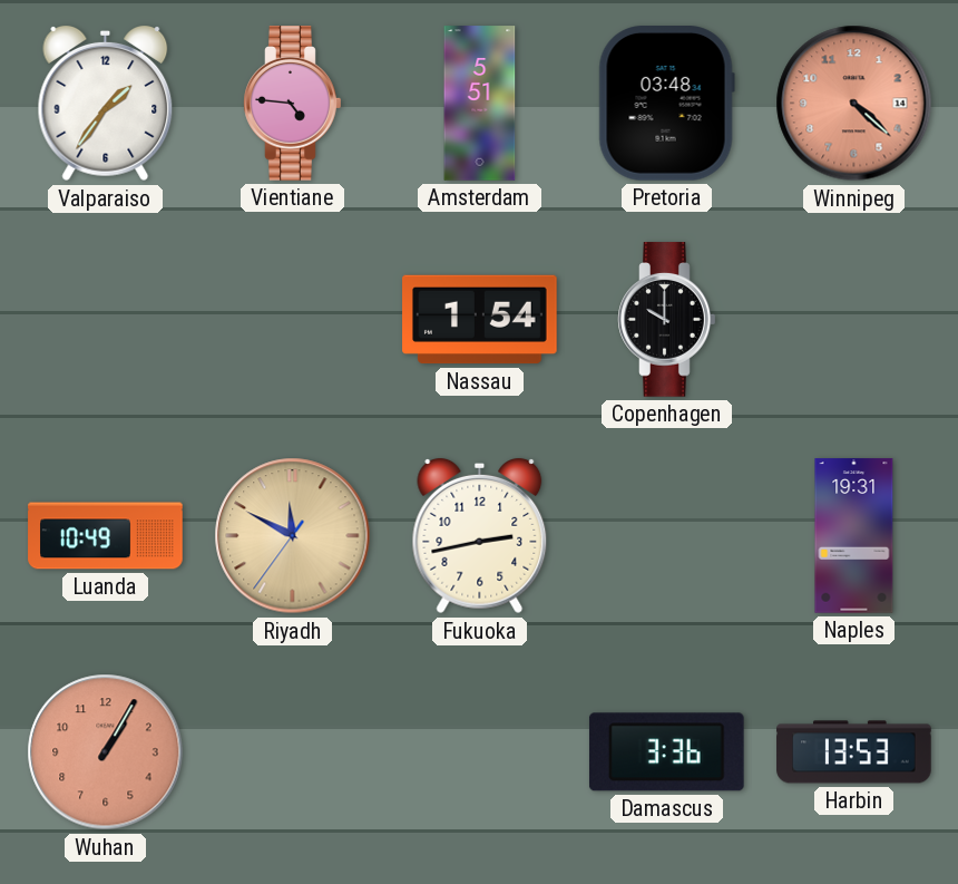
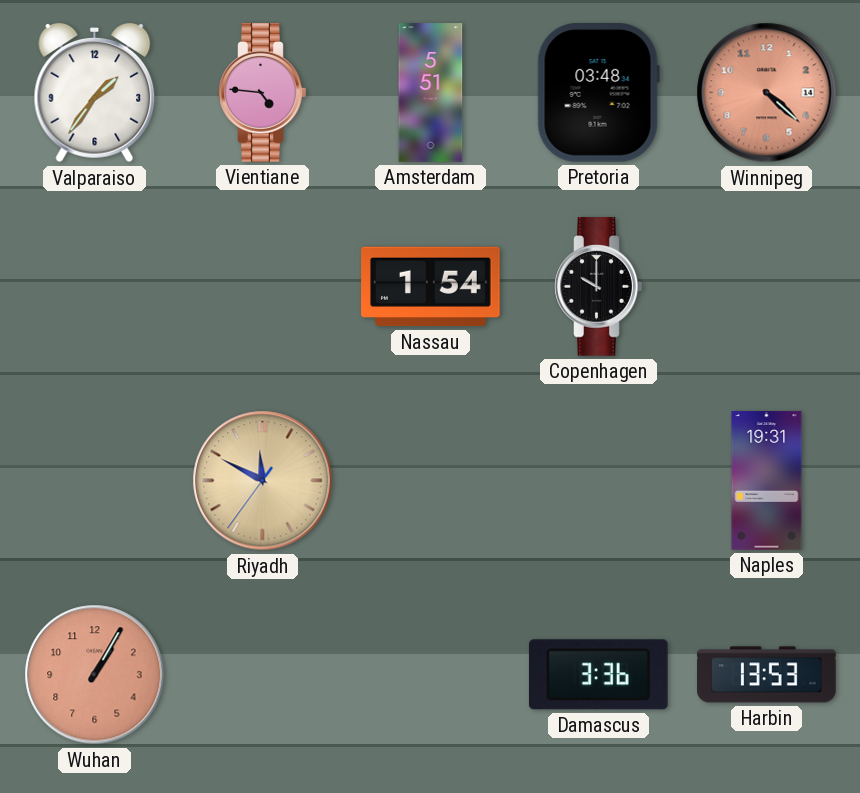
Luanda: 10:49 -> none
Fukuoka: 2:43 -> none
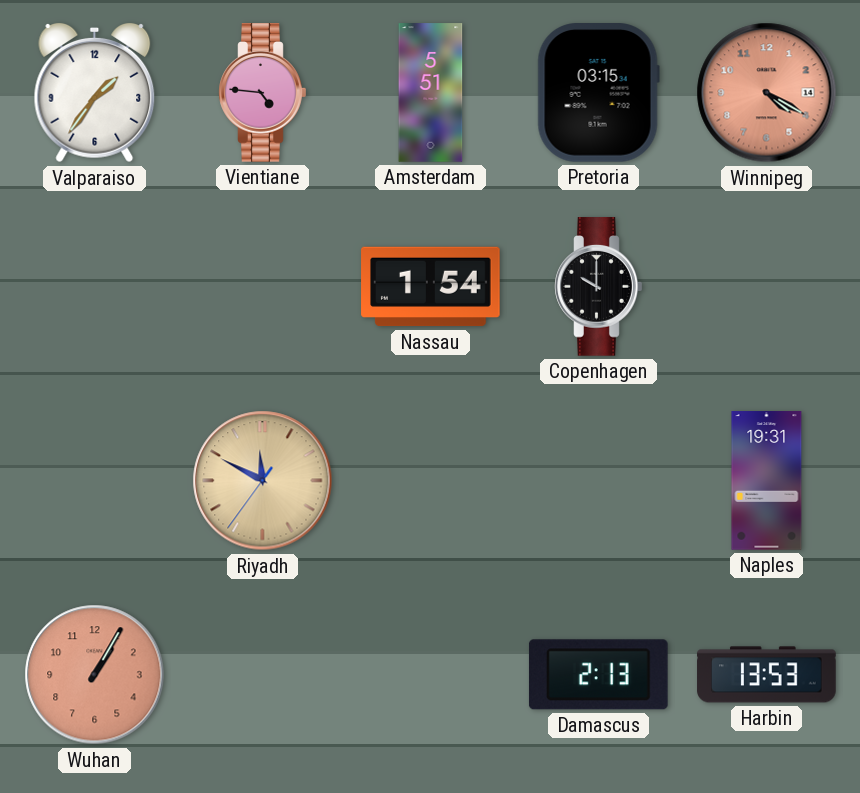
Pretoria: 03:48 -> 03:15
Winnipeg: 4:22 -> 4:20
Damascus: 3:36 -> 2:13
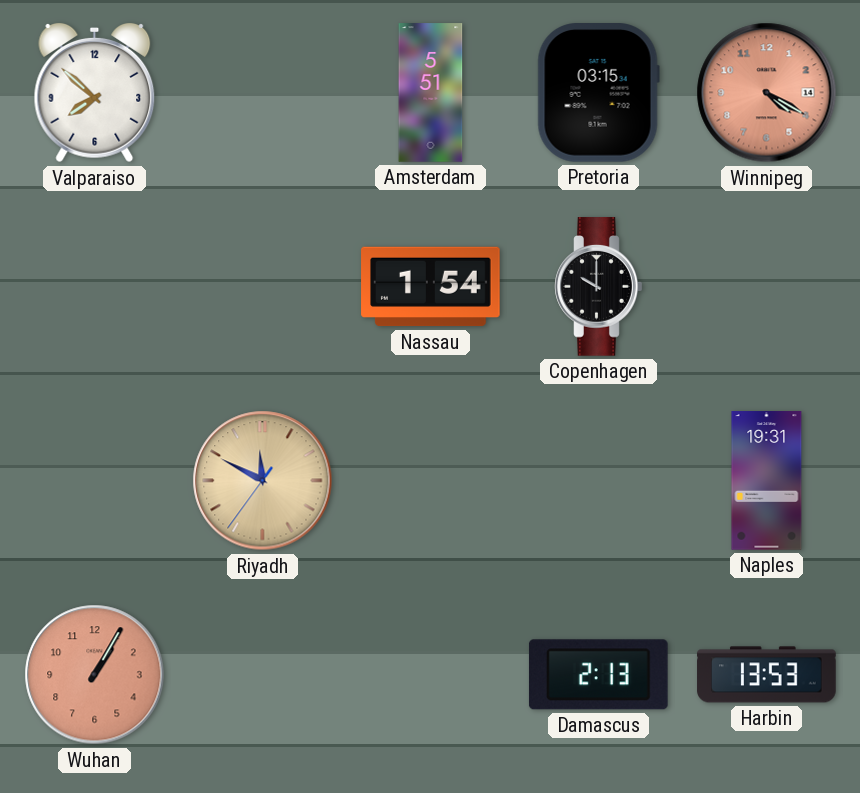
Valparaiso: 1:36 -> 7:52
Vientiane: 4:46 -> none
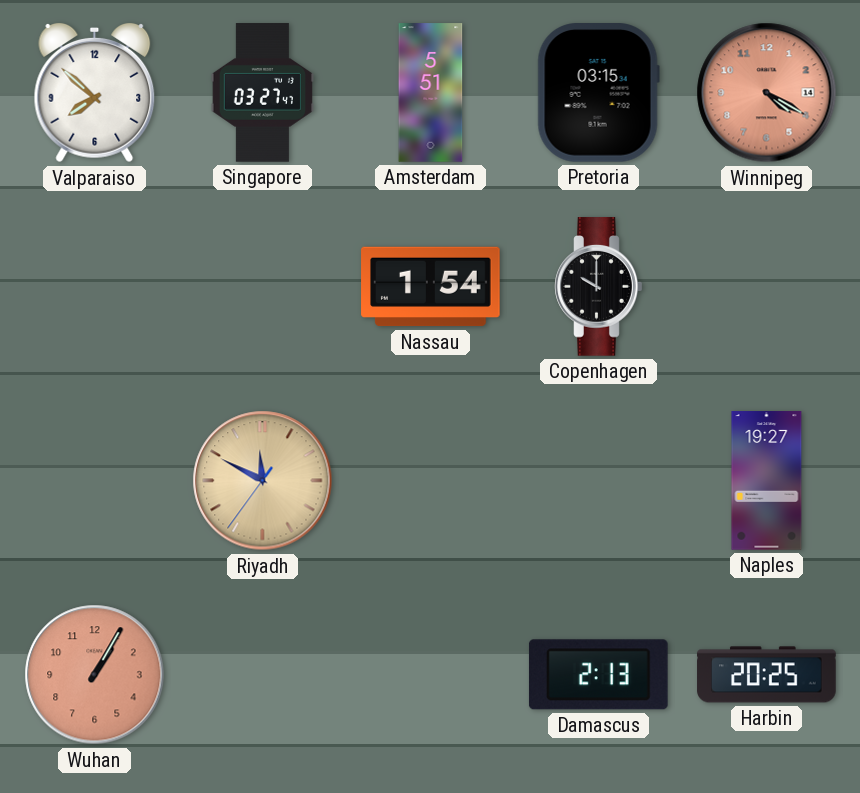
Singapore: none -> 03:27
Naples: 19:31 -> 19:27
Harbin: 13:53 -> 20:25
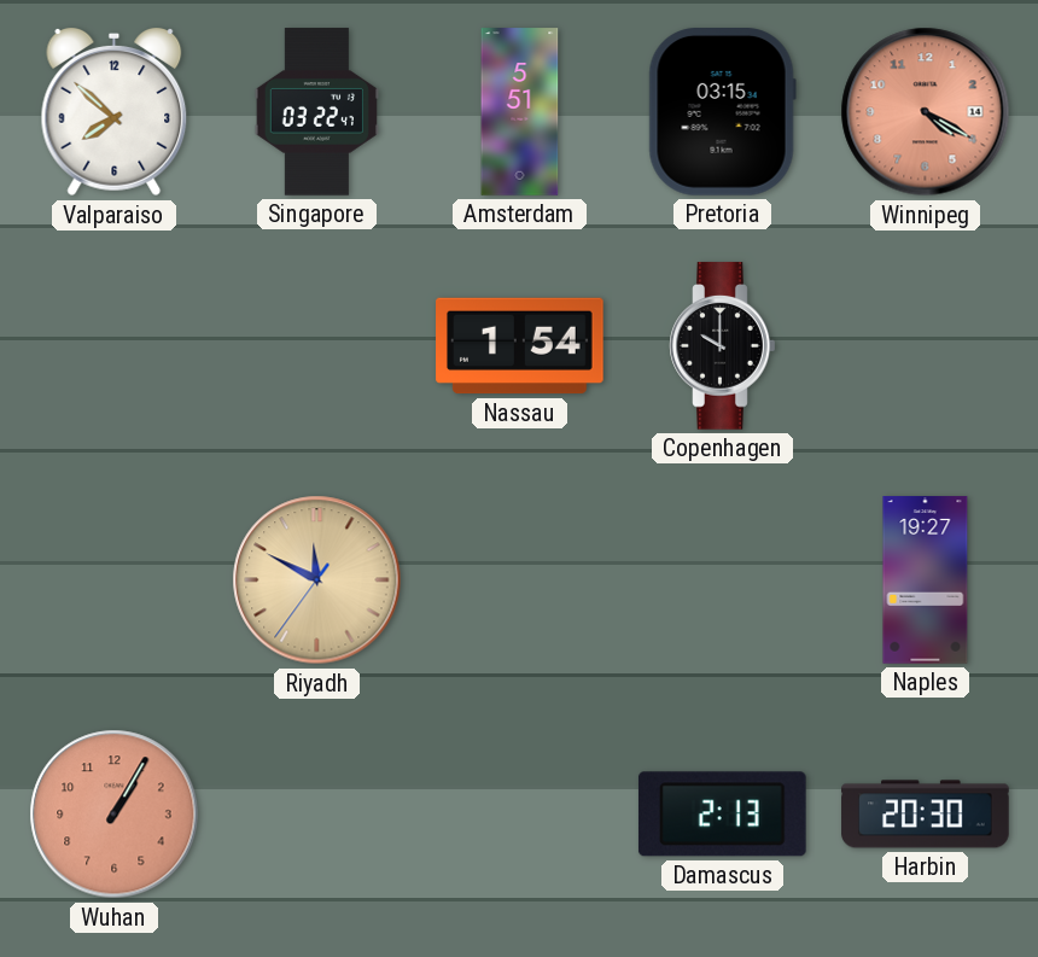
Singapore: 03:27 -> 03:22
Harbin: 20:25 -> 20:30
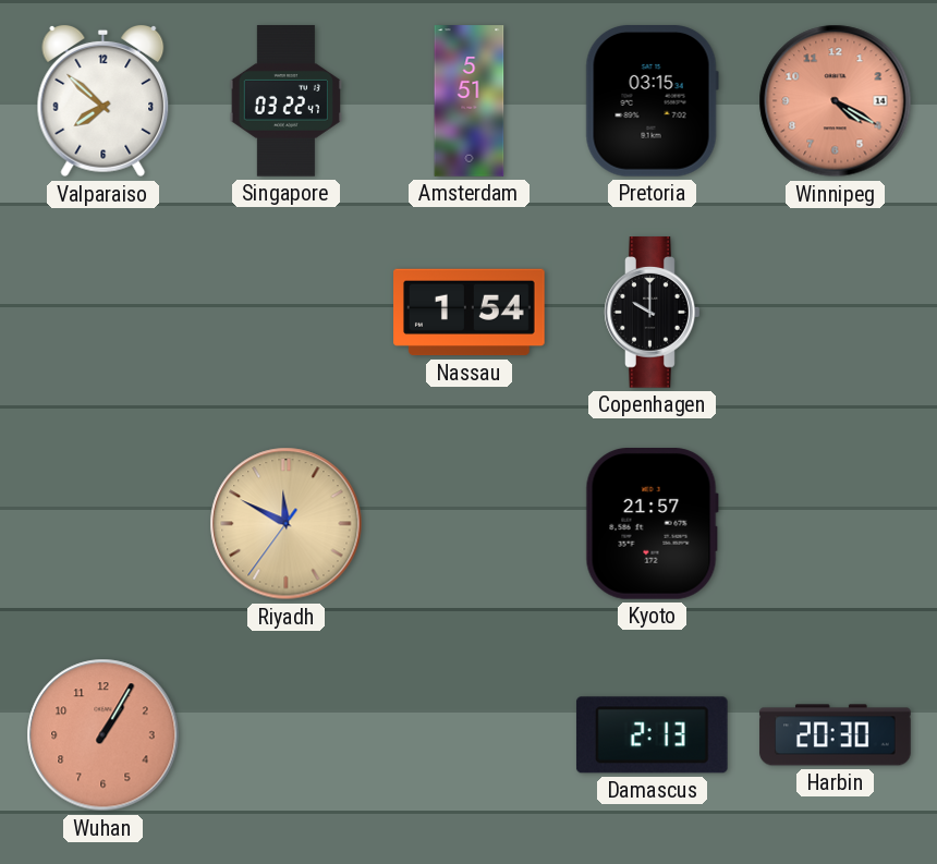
Kyoto: none -> 21:57
Naples: 19:27 -> none
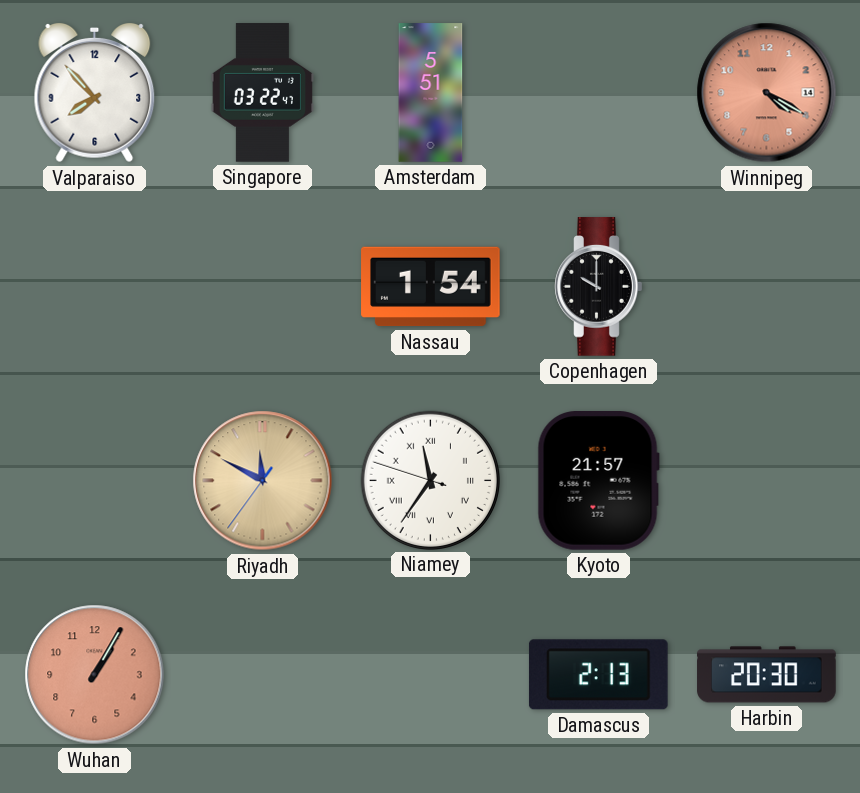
Valparaiso: 7:52 -> 7:53
Pretoria: 03:15 -> none
Niamey: none -> 11:35
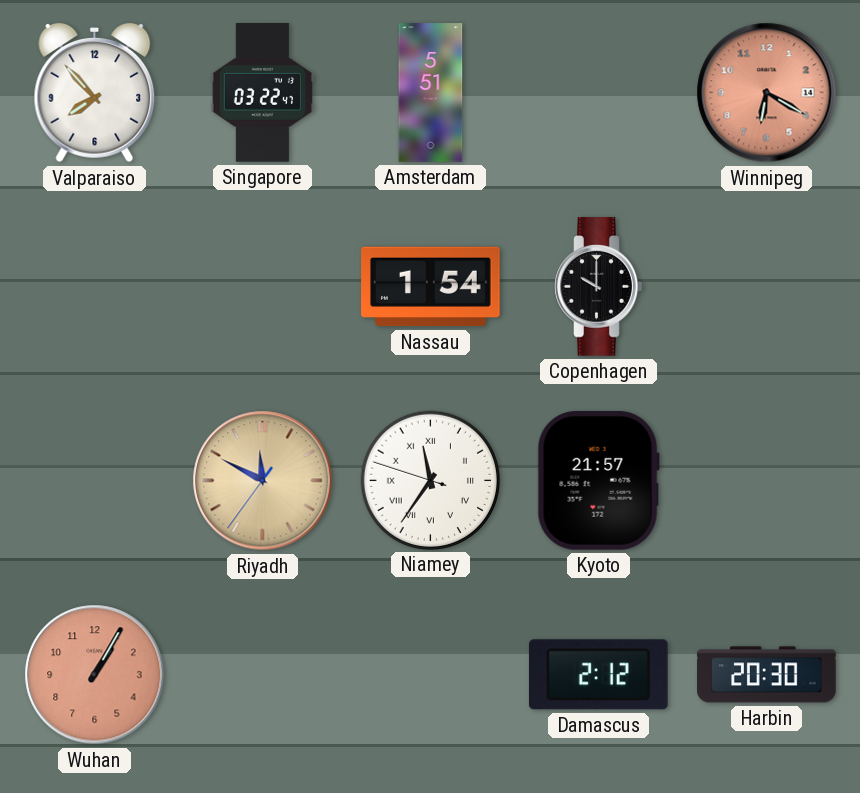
Winnipeg: 4:20 -> 6:20
Damascus: 2:13 -> 2:12
